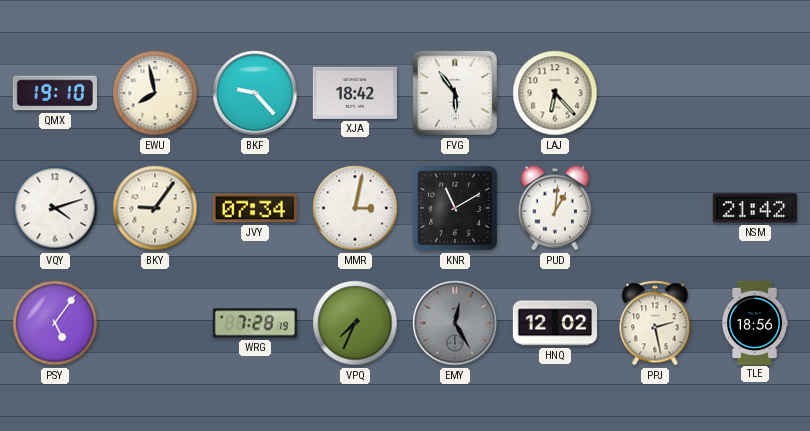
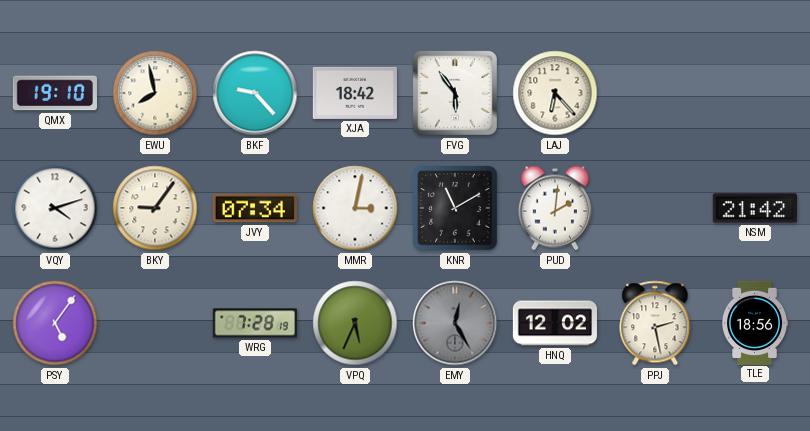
PUD: 1:01 -> 2:01
VPQ: 7:34 -> 5:34
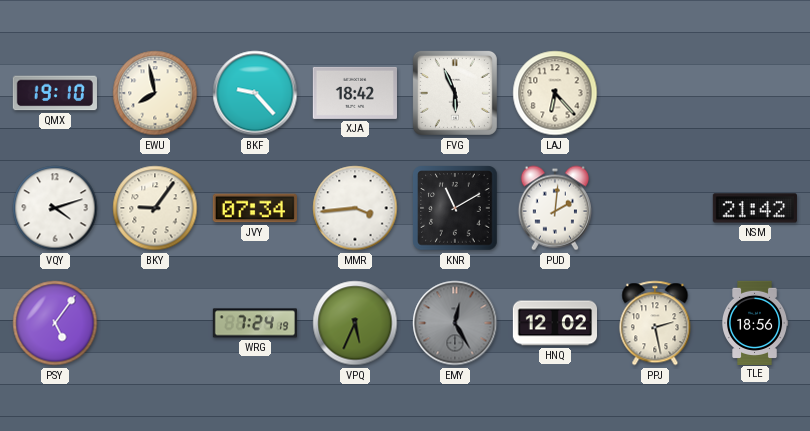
FVG: 5:54 -> 5:56
MMR: 3:02 -> 3:44
WRG: 7:28 -> 7:24
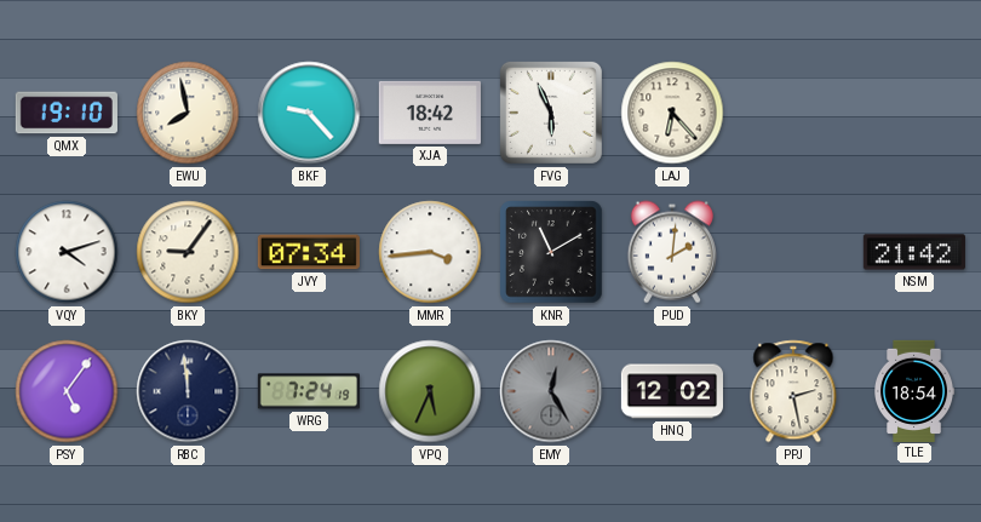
RBC: none -> 11:59
TLE: 18:56 -> 18:54
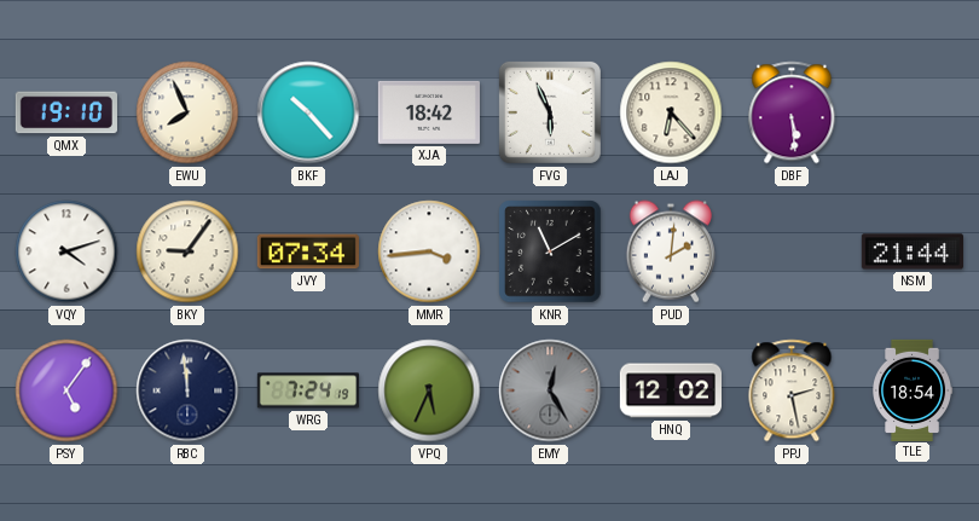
EWU: 7:58 -> 7:56
BKF: 9:23 -> 10:23
DBF: none -> 5:29
NSM: 21:42 -> 21:44
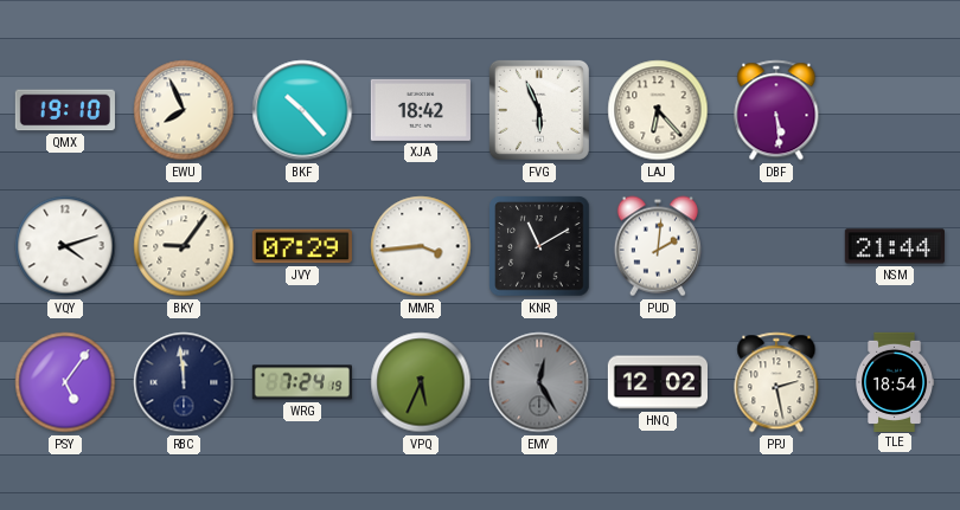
JVY: 07:34 -> 07:29
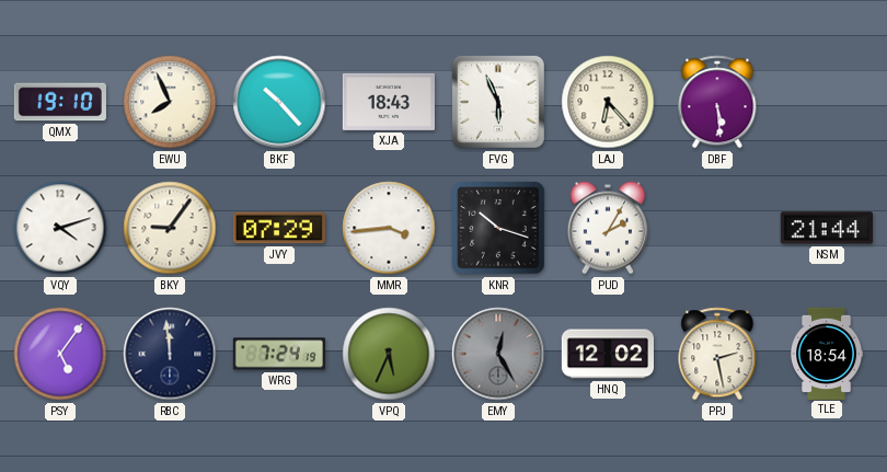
XJA: 18:42 -> 18:43
KNR: 11:10 -> 10:18
PUD: 2:01 -> 2:05
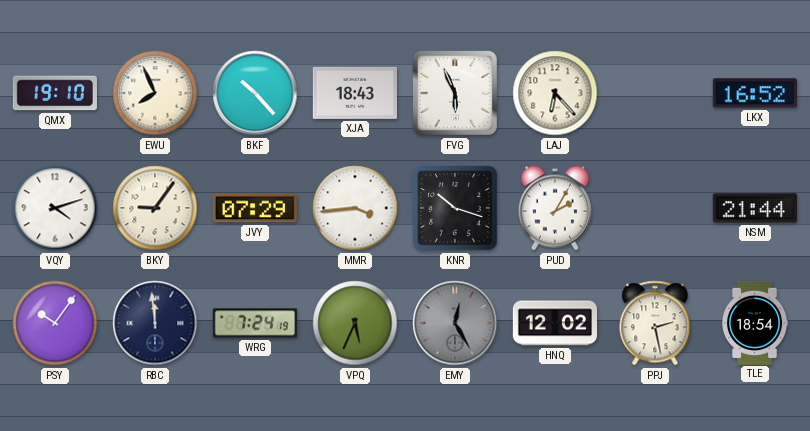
DBF: 5:29 -> none
LKX: none -> 16:52
PSY: 5:06 -> 10:06
